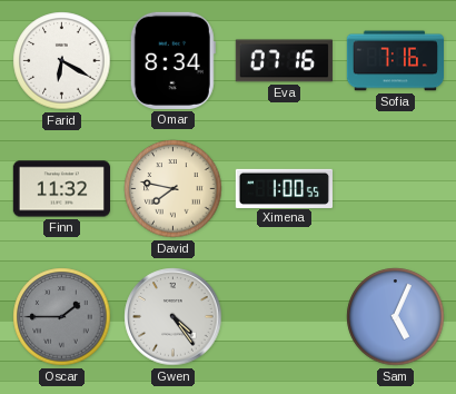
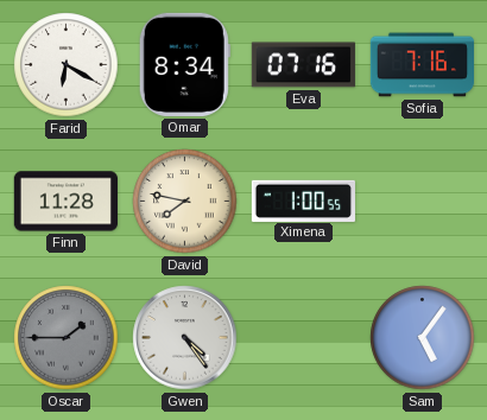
Finn: 11:32 -> 11:28
Sam: 5:04 -> 5:06
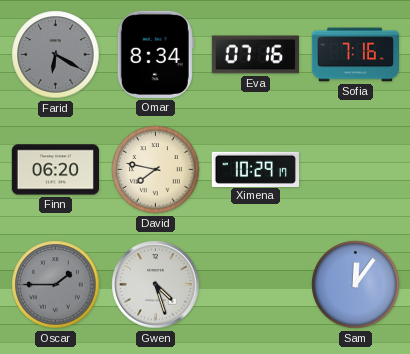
Farid dial: white -> grey
Finn: 11:28 -> 06:20
Ximena: 1:00 -> 10:29
Gwen: 4:24 -> 4:27
Sam: 5:06 -> 12:06
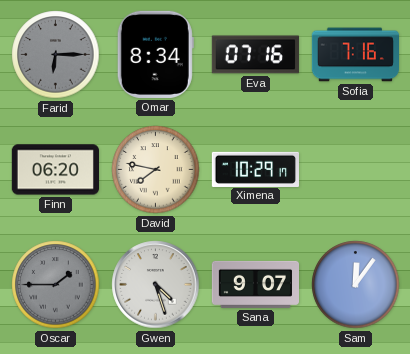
Farid: 6:20 -> 6:15
Sana: none -> 9:07
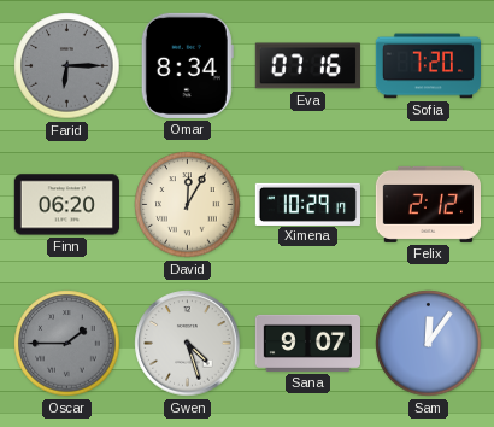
Sofia: 7:16 -> 7:20
David: 7:47 -> 12:05
Felix: none -> 2:12
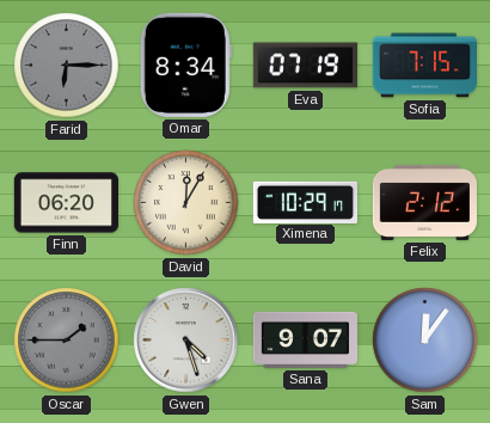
Eva: 07:16 -> 07:19
Sofia: 7:20 -> 7:15
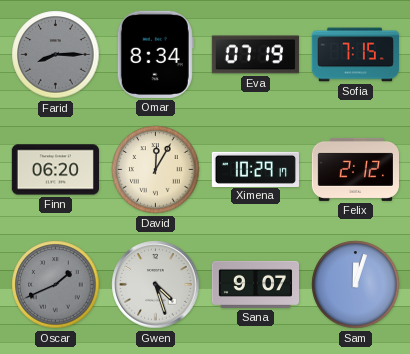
Farid: 6:15 -> 8:15
Oscar: 1:45 -> 1:41
Sam: 12:06 -> 12:03
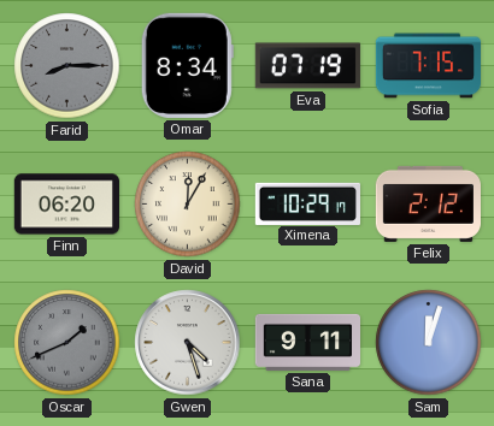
Sana: 9:07 -> 9:11
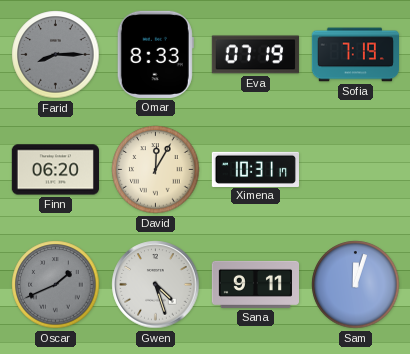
Omar: 8:34 -> 8:33
Sofia: 7:15 -> 7:19
Ximena: 10:29 -> 10:31
Felix: 2:12 -> none
